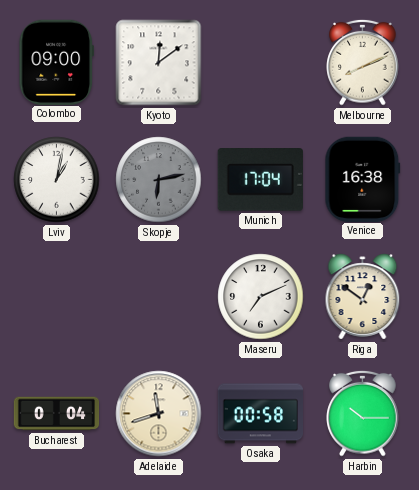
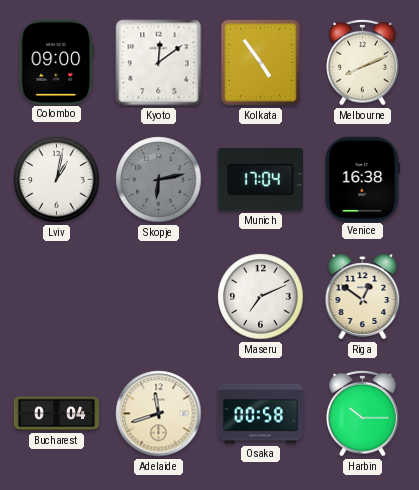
Kolkata: none -> 4:54
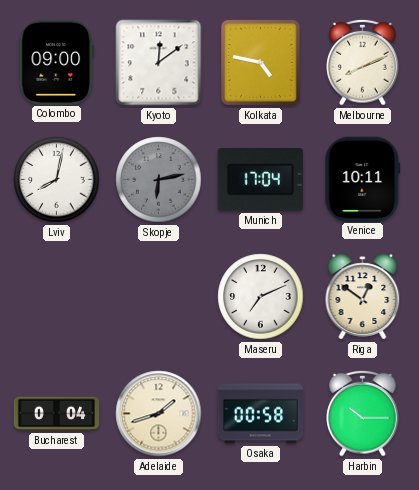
Kolkata: 4:54 -> 4:47
Lviv: 1:02 -> 8:02
Venice: 16:38 -> 10:11
Adelaide: 11:42 -> 1:42
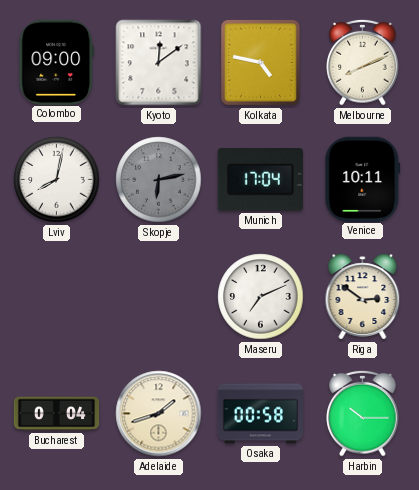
Riga: 12:51 -> 2:51
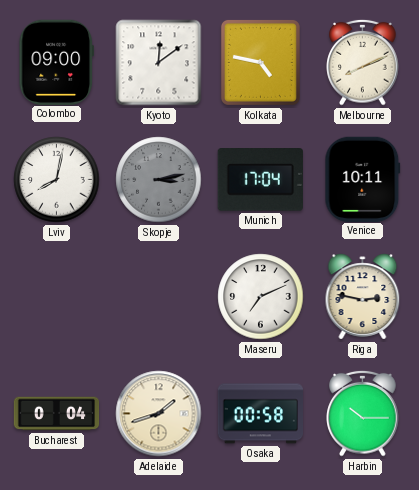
Skopje: 6:13 -> 3:13
Riga: 2:51 -> 2:47
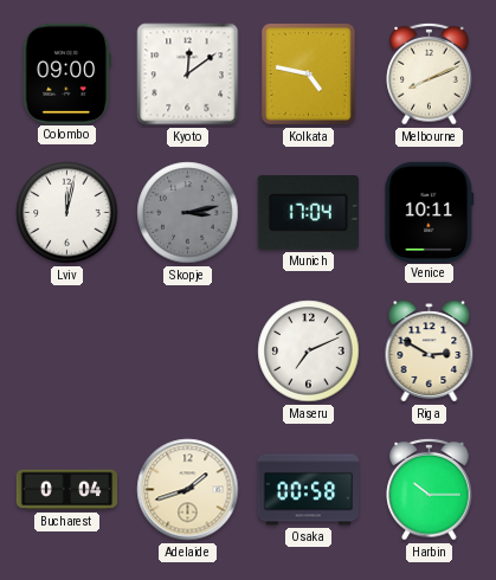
Lviv: 8:02 -> 12:02
Riga: 2:47 -> 2:50
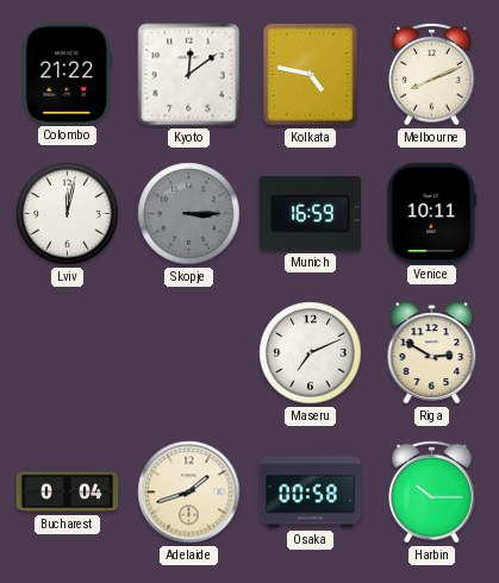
Colombo: 09:00 -> 21:22
Skopje: 3:13 -> 3:15
Munich: 17:04 -> 16:59
